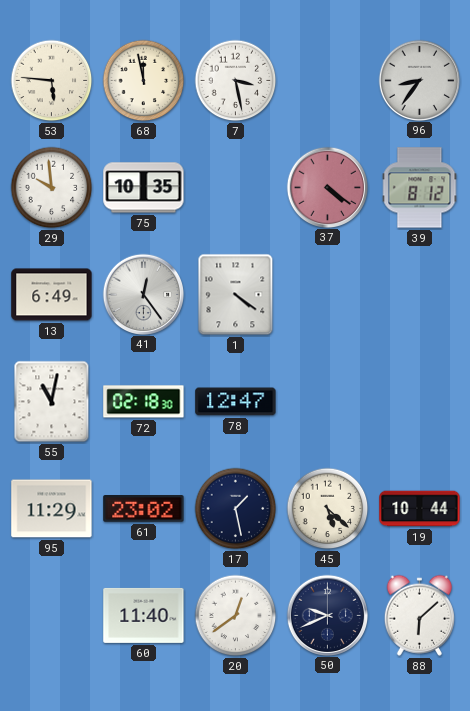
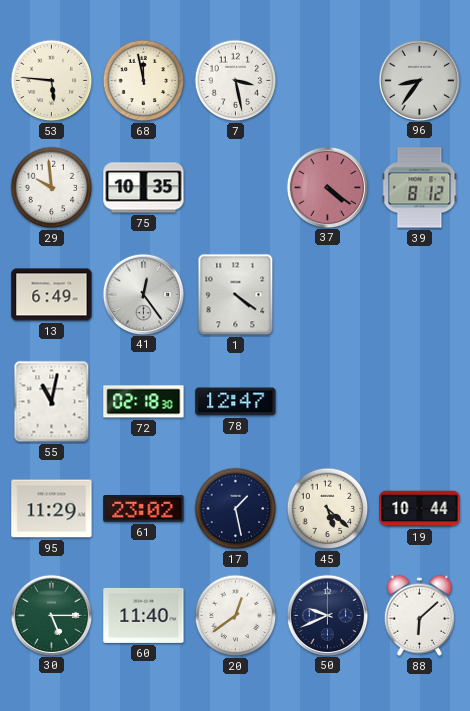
30: none -> 5:15
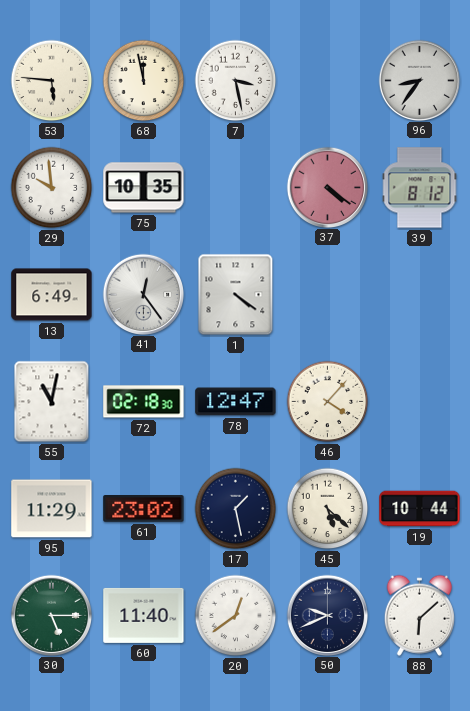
46: none -> 4:07
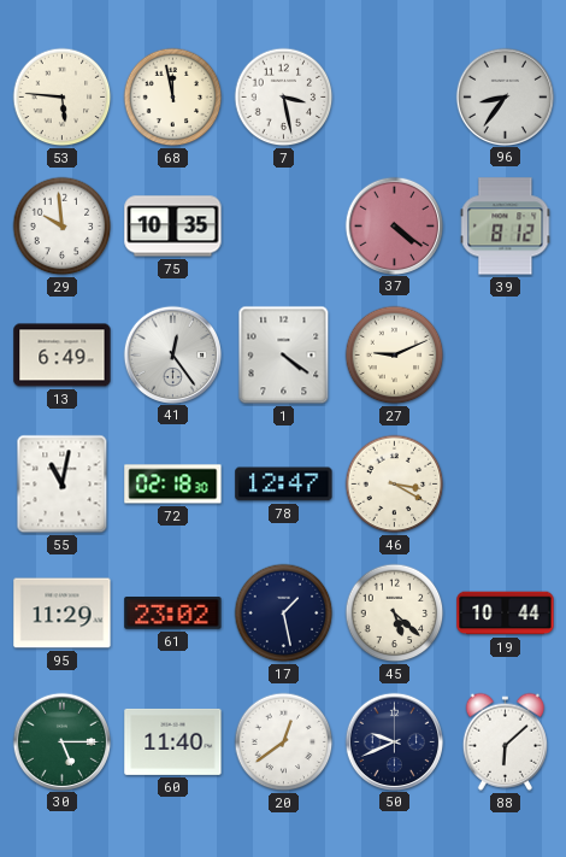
27: none -> 9:11
46: 4:07 -> 3:20
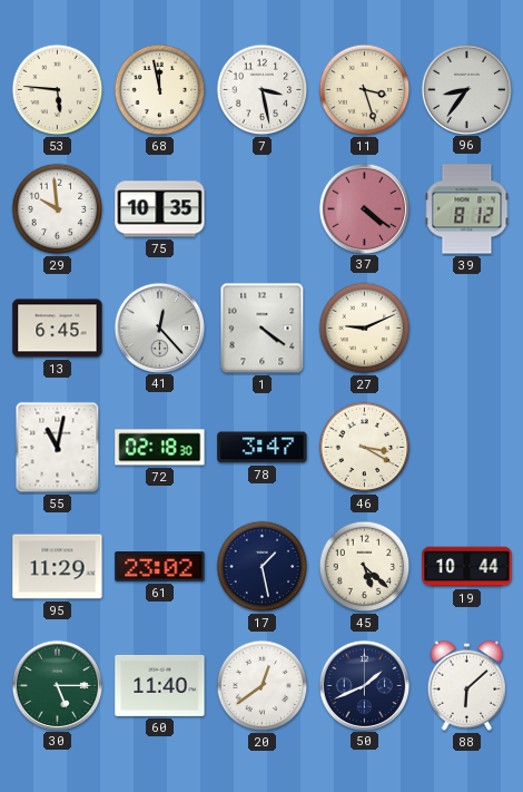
11: none -> 3:27
13: 6:49 -> 6:45
41: 12:24 -> 12:23
78: 12:47 -> 3:47
50: 9:41 -> 1:41
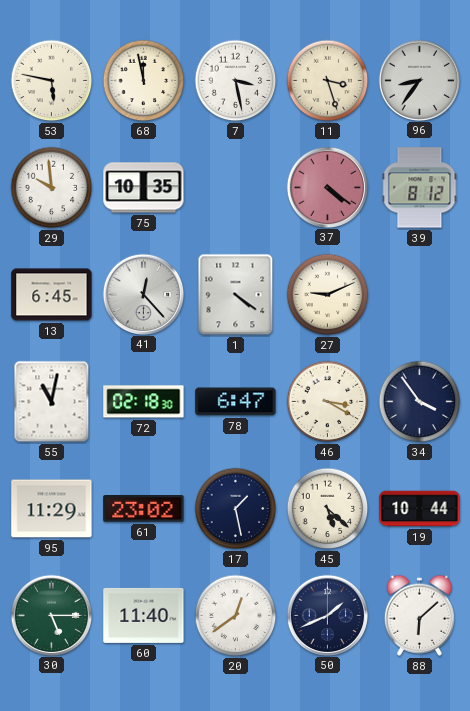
53: 5:46 -> 5:47
78: 3:47 -> 6:47
34: none -> 3:54
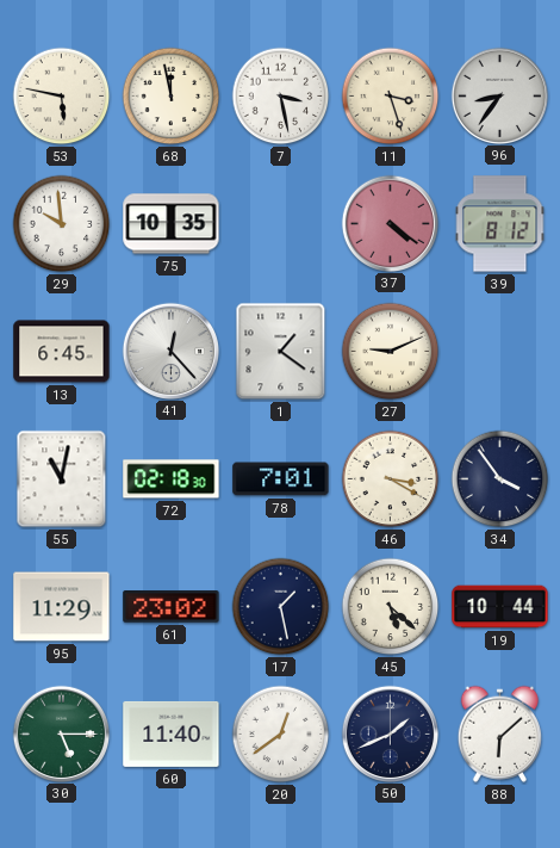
1: 4:21 -> 1:21
78: 6:47 -> 7:01
